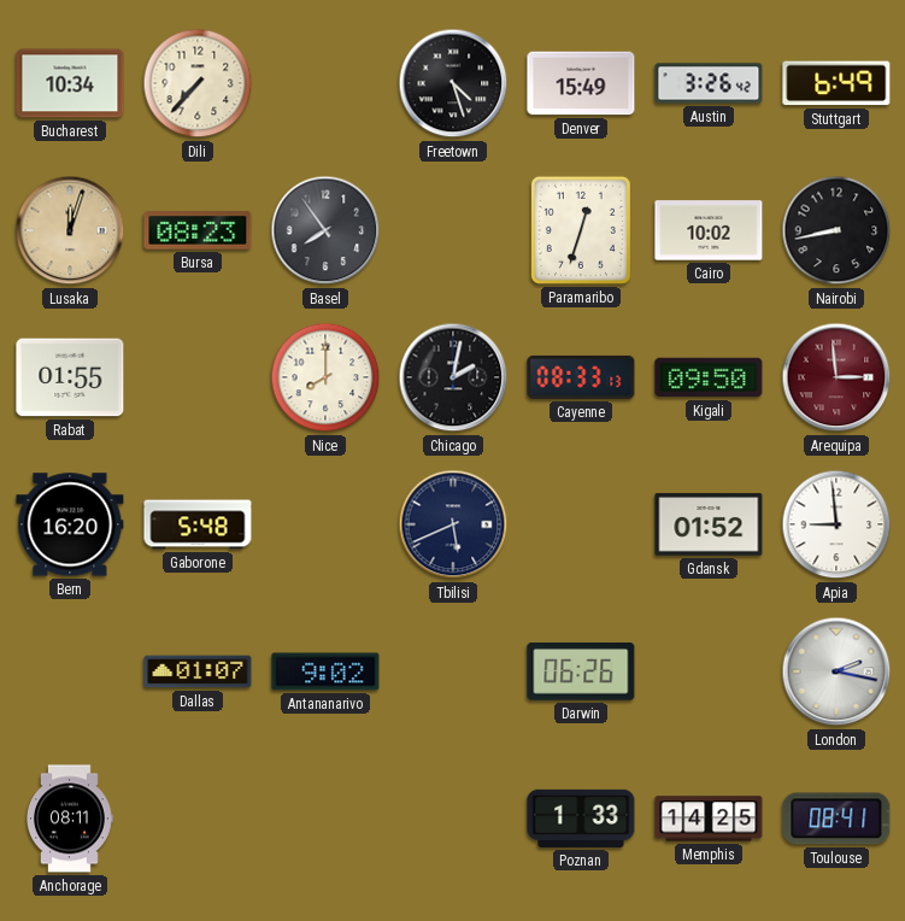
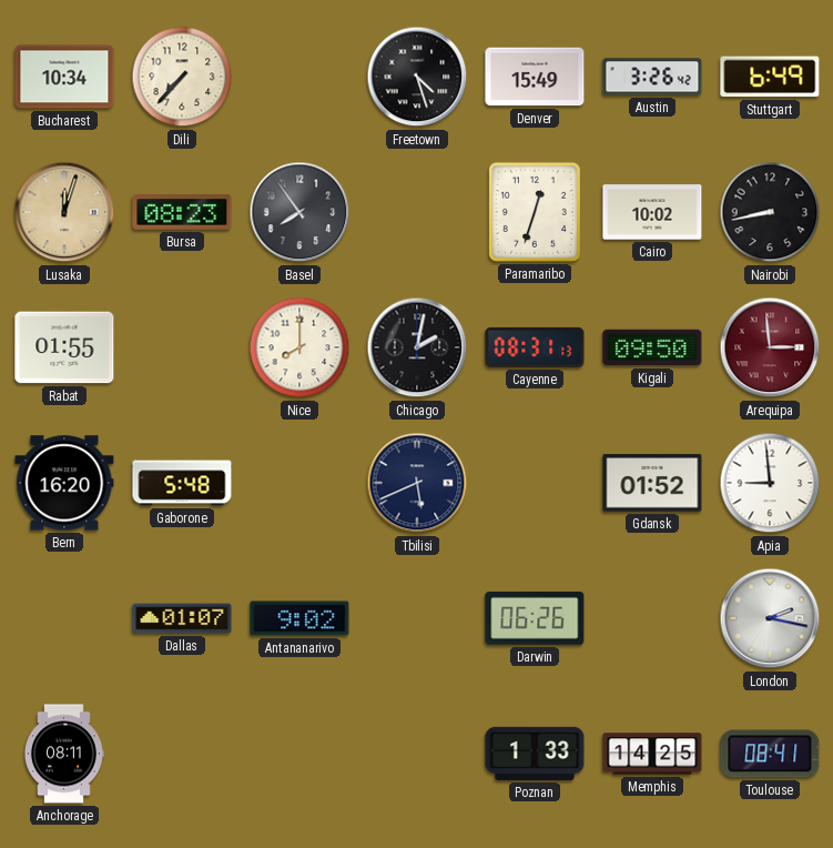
Cayenne: 08:33 -> 08:31
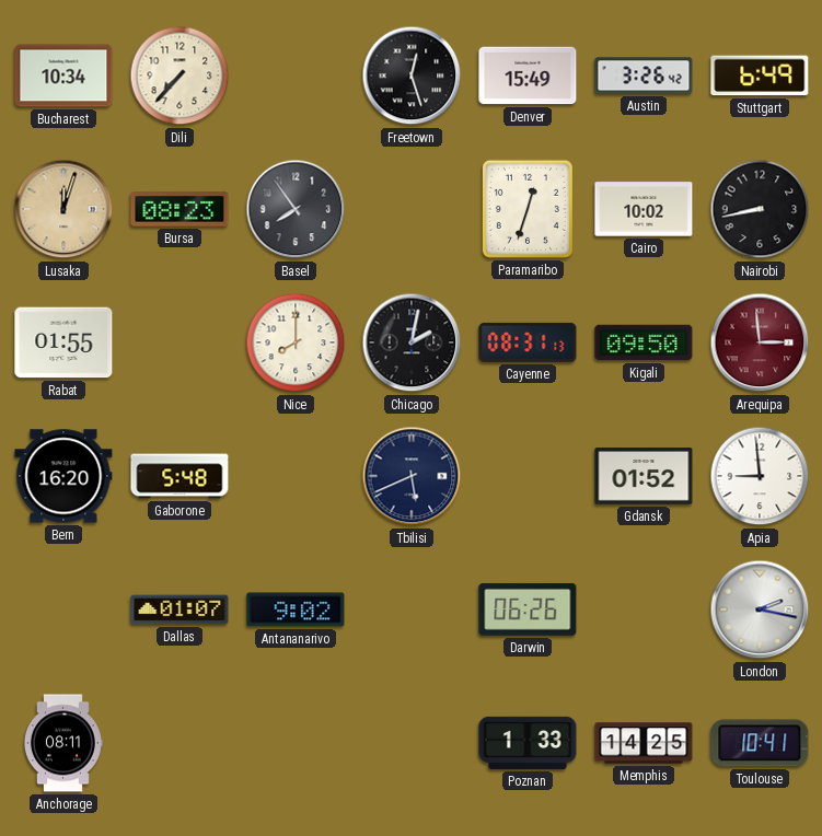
Freetown: 4:27 -> 12:27
Toulouse: 08:41 -> 10:41
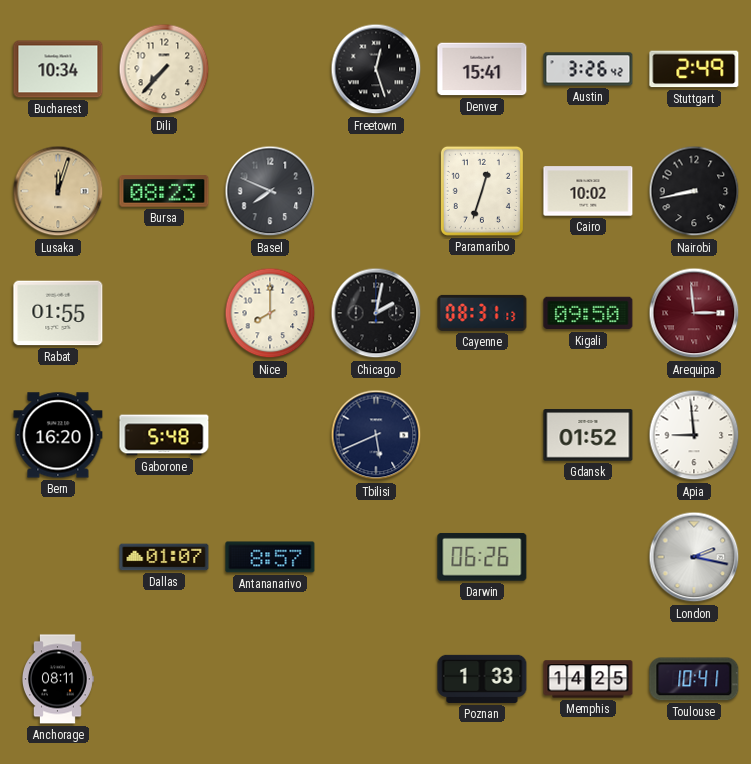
Denver: 15:49 -> 15:41
Stuttgart: 6:49 -> 2:49
Basel: 7:54 -> 7:49
Antananarivo: 9:02 -> 8:57
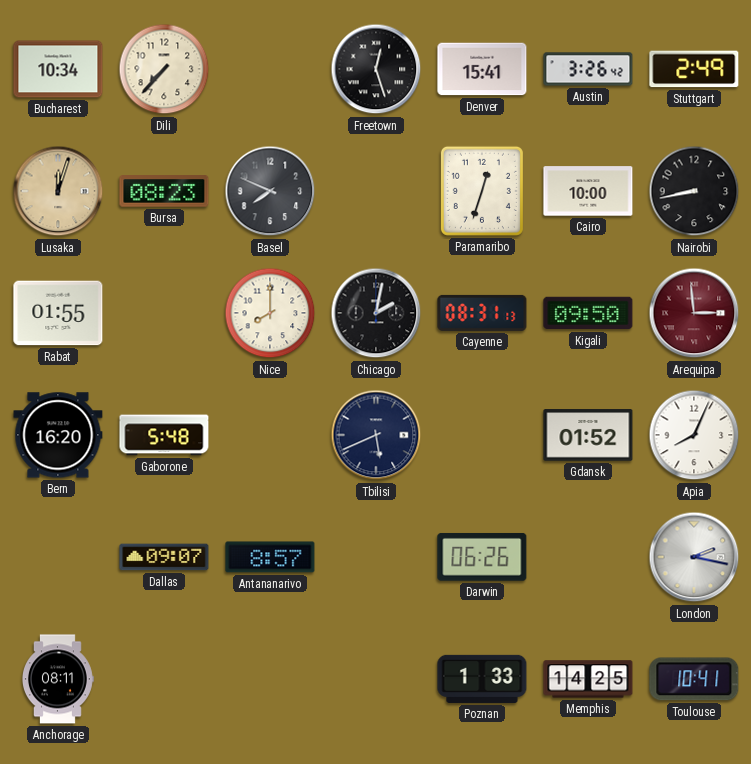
Cairo: 10:02 -> 10:00
Apia: 8:59 -> 8:04
Dallas: 01:07 -> 09:07
